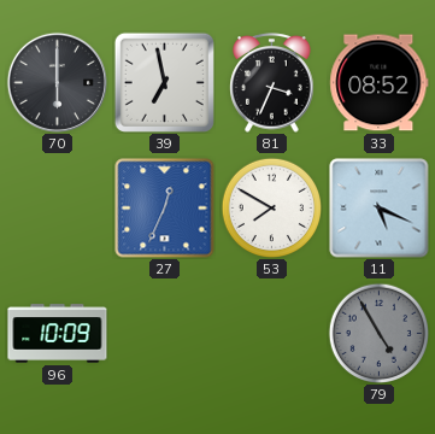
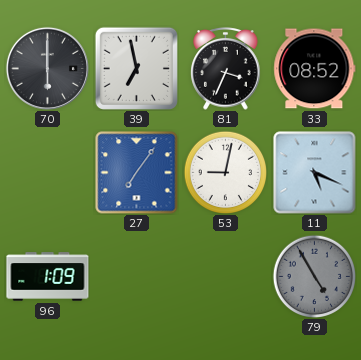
27: 12:34 -> 7:06
53: 7:50 -> 9:02
96: 10:09 -> 1:09
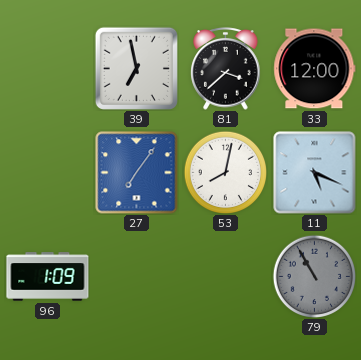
70: 6:00 -> none
81: 3:34 -> 3:38
33: 08:52 -> 12:00
53: 9:02 -> 8:02
79: 4:55 -> 10:55
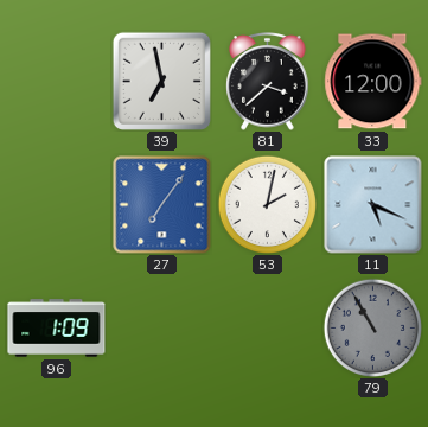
53: 8:02 -> 2:02
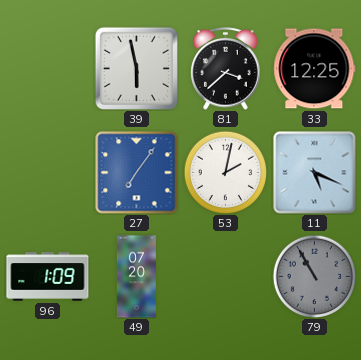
39: 6:58 -> 5:58
33: 12:00 -> 12:25
49: none -> 07:20
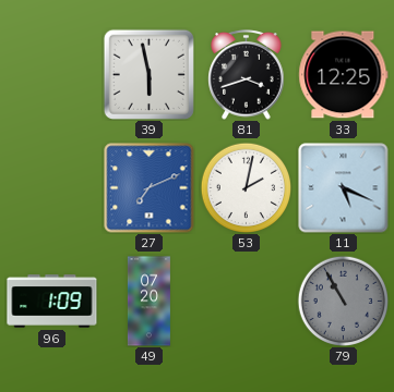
81: 3:38 -> 3:42
27: 7:06 -> 7:11
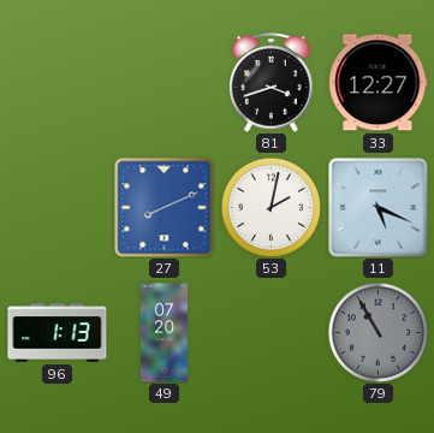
39: 5:58 -> none
33: 12:25 -> 12:27
27: 7:11 -> 8:11
96: 1:09 -> 1:13
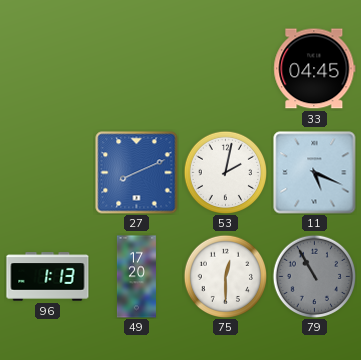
81: 3:42 -> none
33: 12:27 -> 04:45
49: 07:20 -> 17:20
75: none -> 12:30
